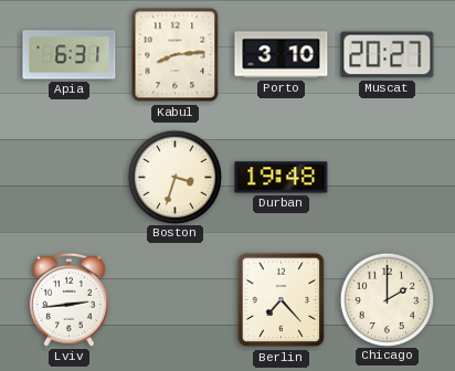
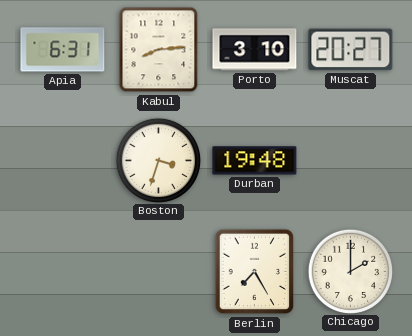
Lviv: 2:44 -> none
Berlin: 7:23 -> 7:25
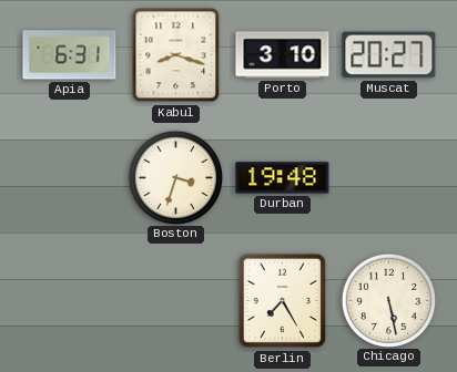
Kabul: 8:14 -> 8:18
Chicago: 2:00 -> 5:28
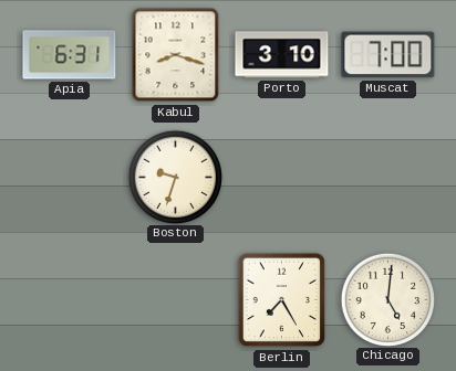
Muscat: 20:27 -> 7:00
Boston: 3:33 -> 9:33
Durban: 19:48 -> none
Chicago: 5:28 -> 5:01
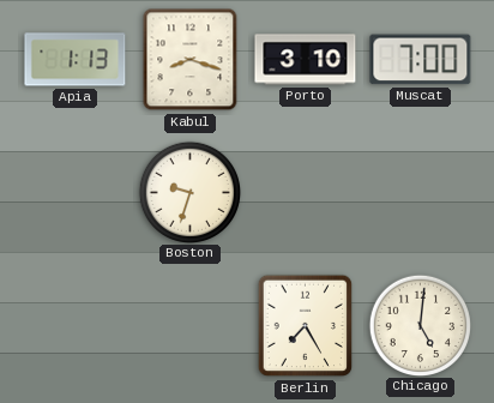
Apia: 6:31 -> 1:13
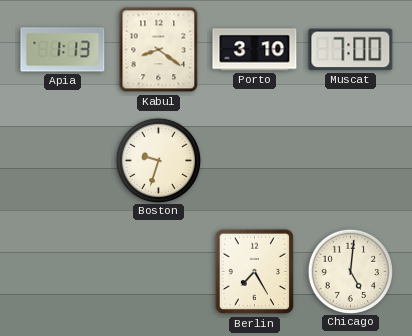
Kabul: 8:18 -> 8:21
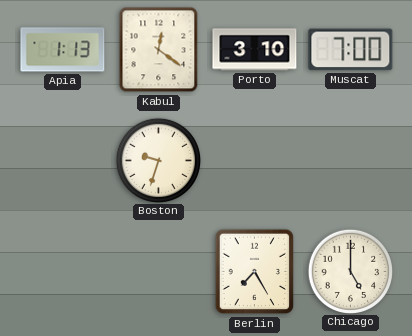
Kabul: 8:21 -> 12:21
Chicago: 5:01 -> 5:00
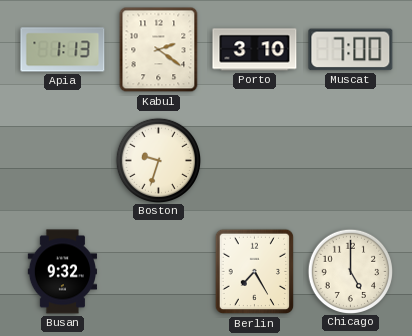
Kabul: 12:21 -> 2:21
Busan: none -> 9:32
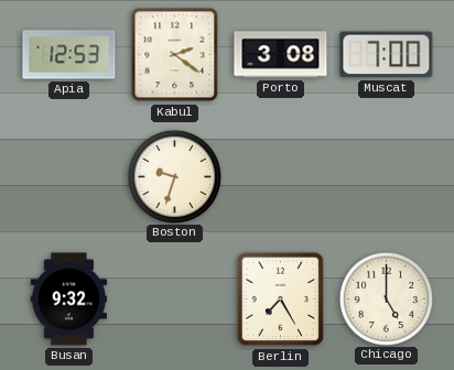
Apia: 1:13 -> 12:53
Porto: 3:10 -> 3:08
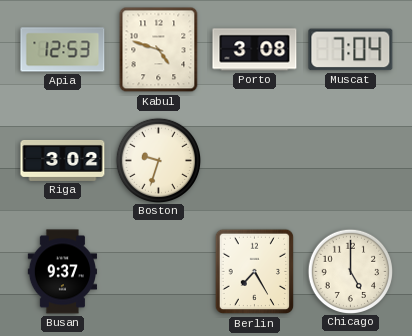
Kabul: 2:21 -> 4:48
Muscat: 7:00 -> 7:04
Riga: none -> 3:02
Busan: 9:32 -> 9:37
